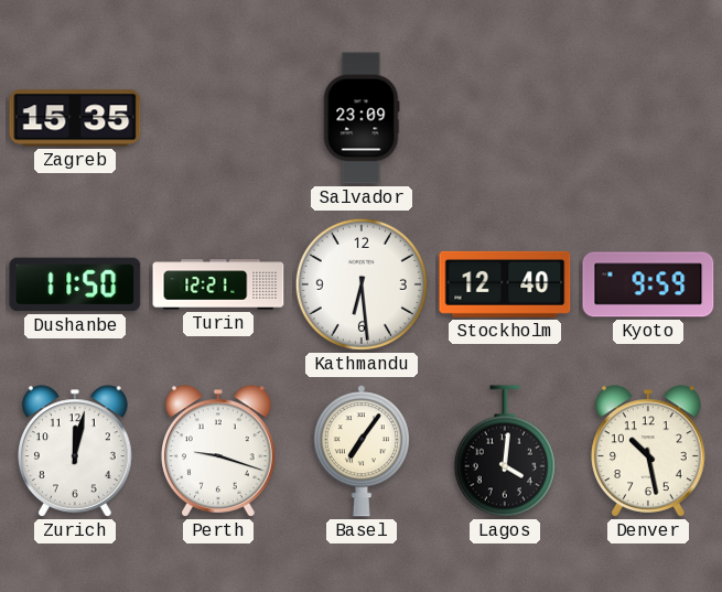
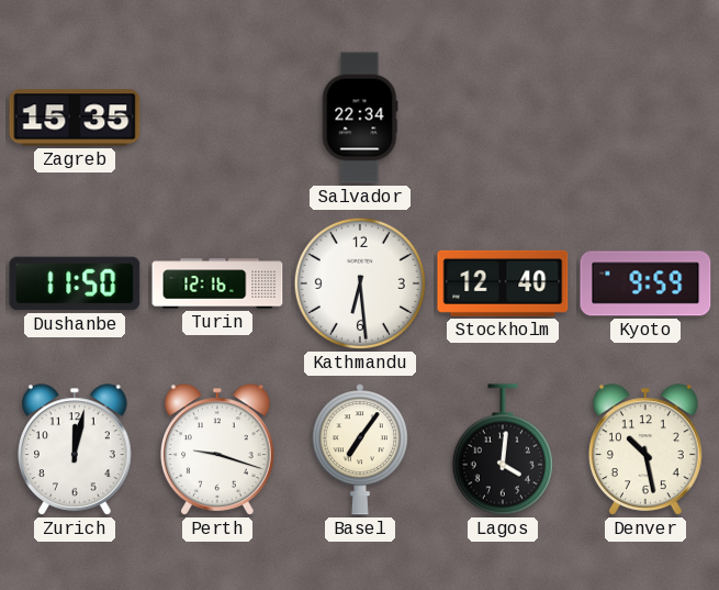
Salvador: 23:09 -> 22:34
Turin: 12:21 -> 12:16
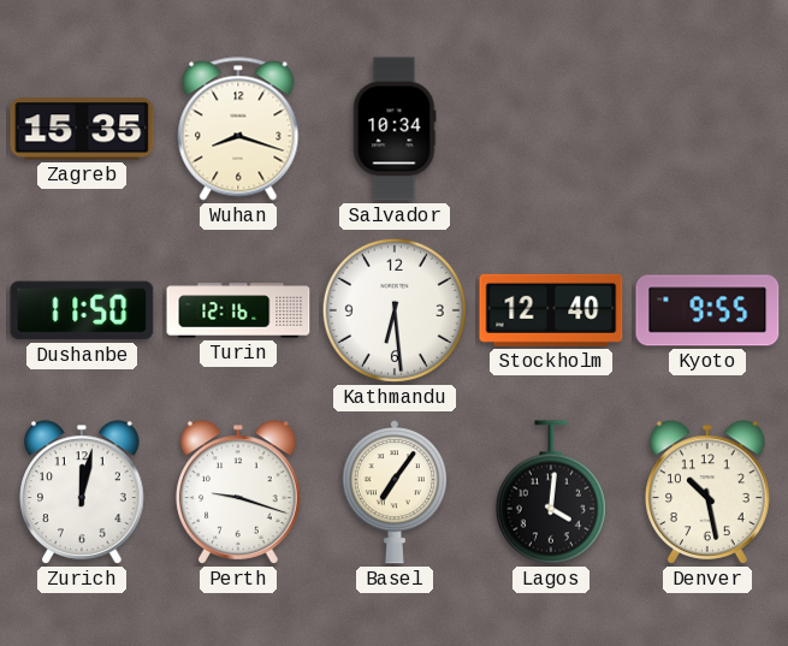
Wuhan: none -> 8:18
Salvador: 22:34 -> 10:34
Kyoto: 9:59 -> 9:55
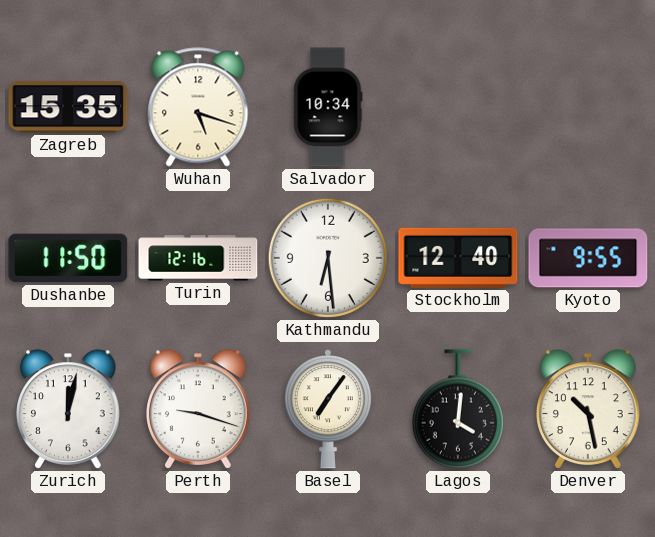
Wuhan: 8:18 -> 5:18
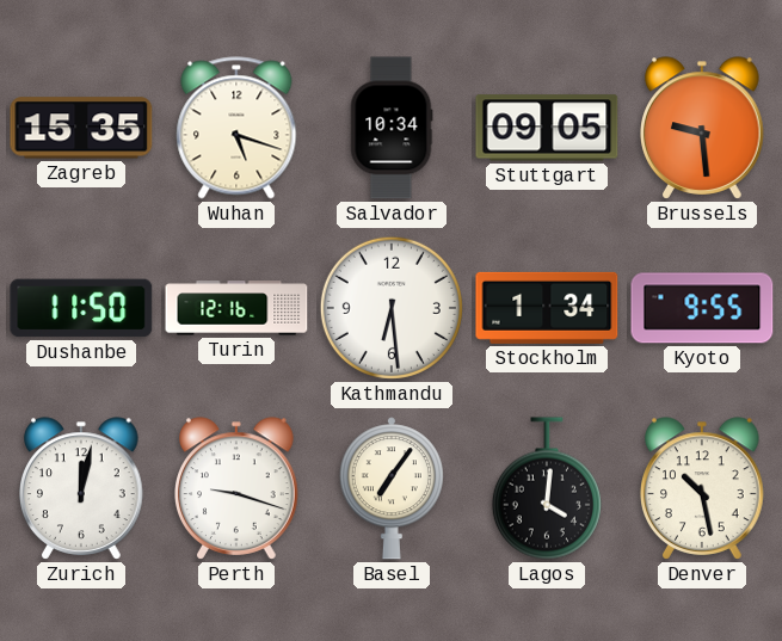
Stuttgart: none -> 09:05
Brussels: none -> 9:29
Stockholm: 12:40 -> 1:34
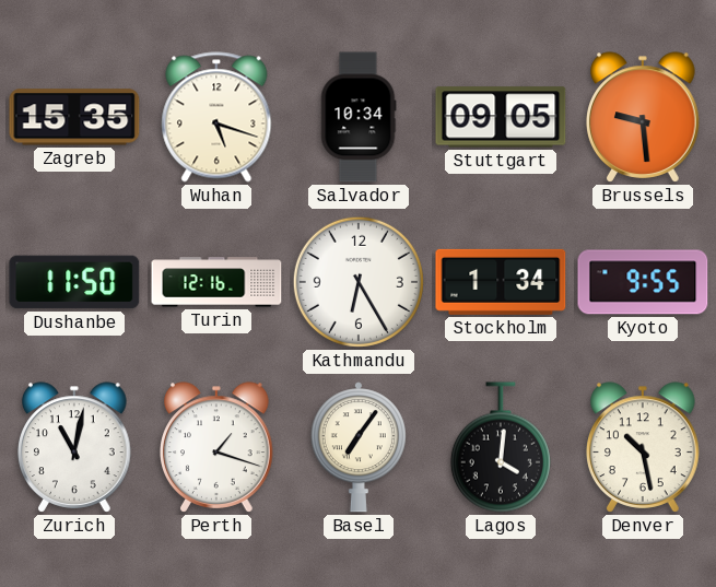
Kathmandu: 6:29 -> 6:25
Zurich: 12:02 -> 11:02
Perth: 9:18 -> 1:18
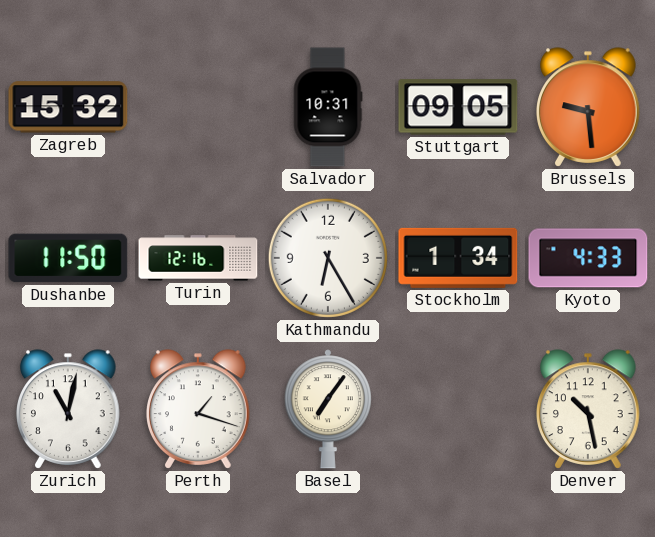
Zagreb: 15:35 -> 15:32
Wuhan: 5:18 -> none
Salvador: 10:34 -> 10:31
Kyoto: 9:55 -> 4:33
Lagos: 4:01 -> none
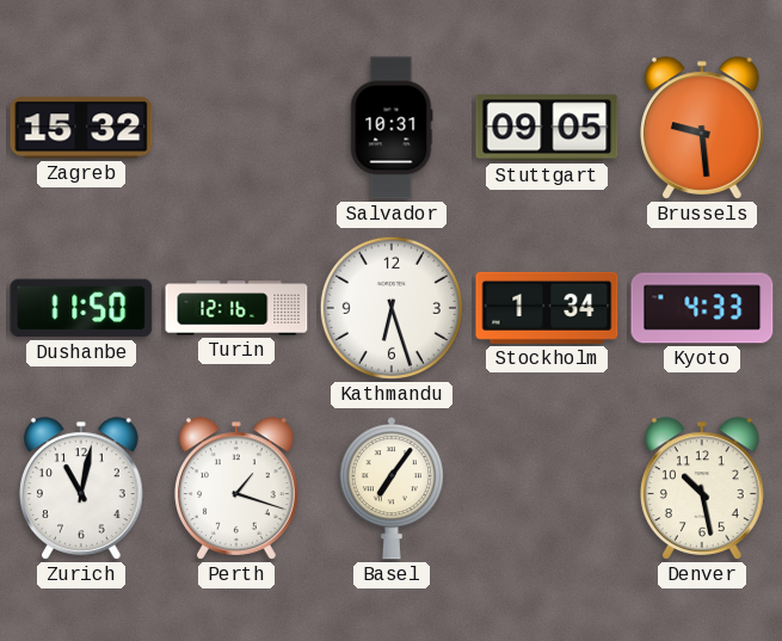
Kathmandu: 6:25 -> 6:27
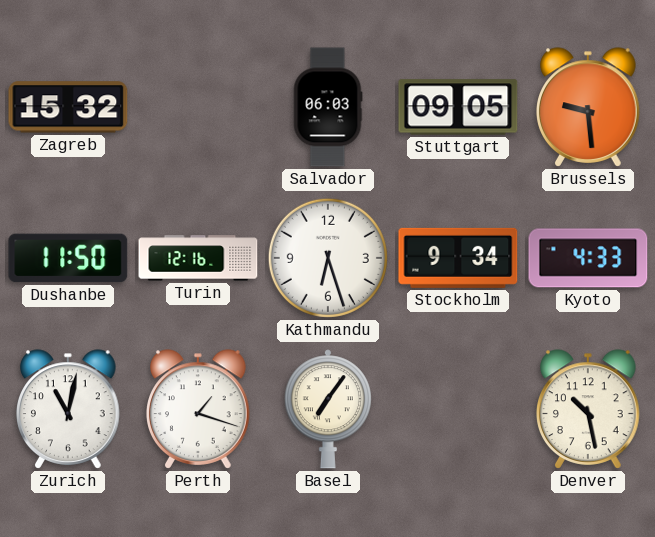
Salvador: 10:31 -> 06:03
Stockholm: 1:34 -> 9:34
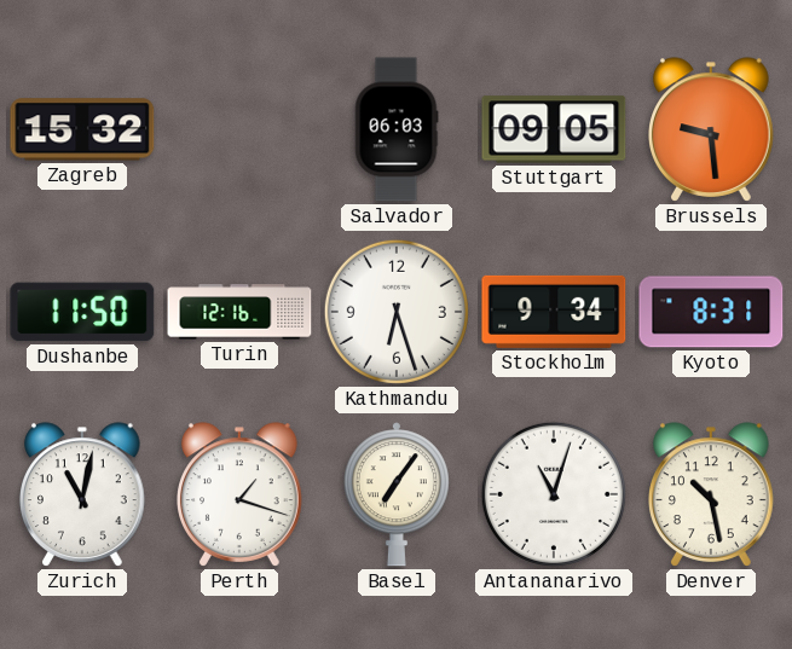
Kyoto: 4:33 -> 8:31
Antananarivo: none -> 11:03
